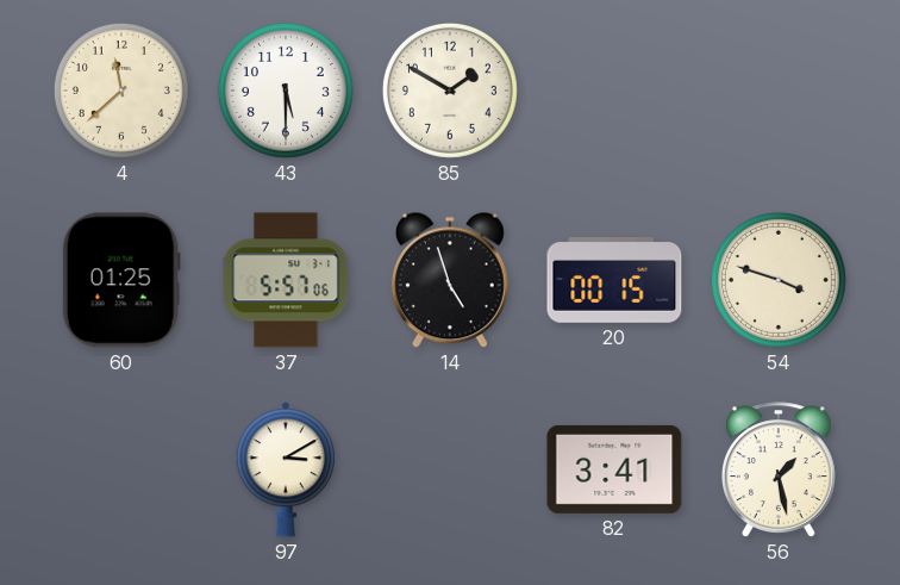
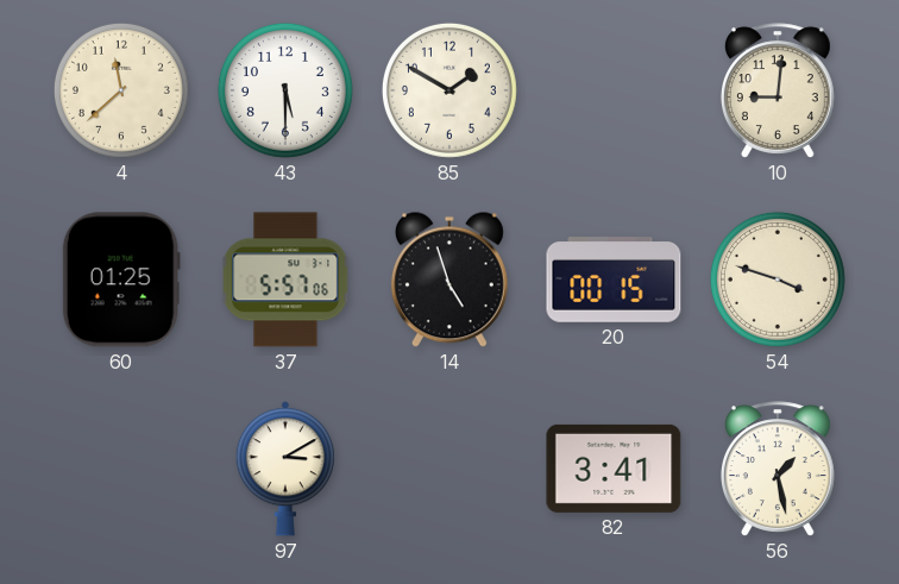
10: none -> 9:01
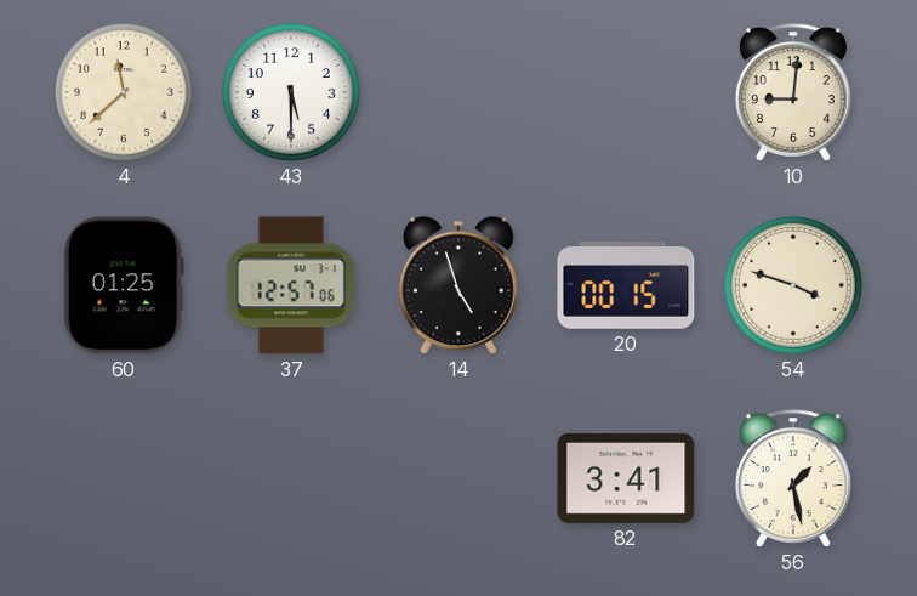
85: 1:50 -> none
37: 5:57 -> 12:57
97: 3:10 -> none
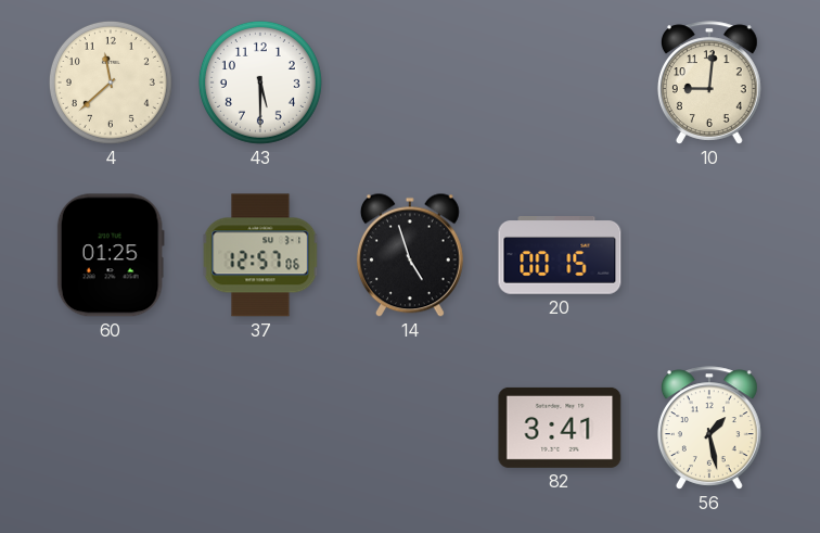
54: 3:48 -> none
